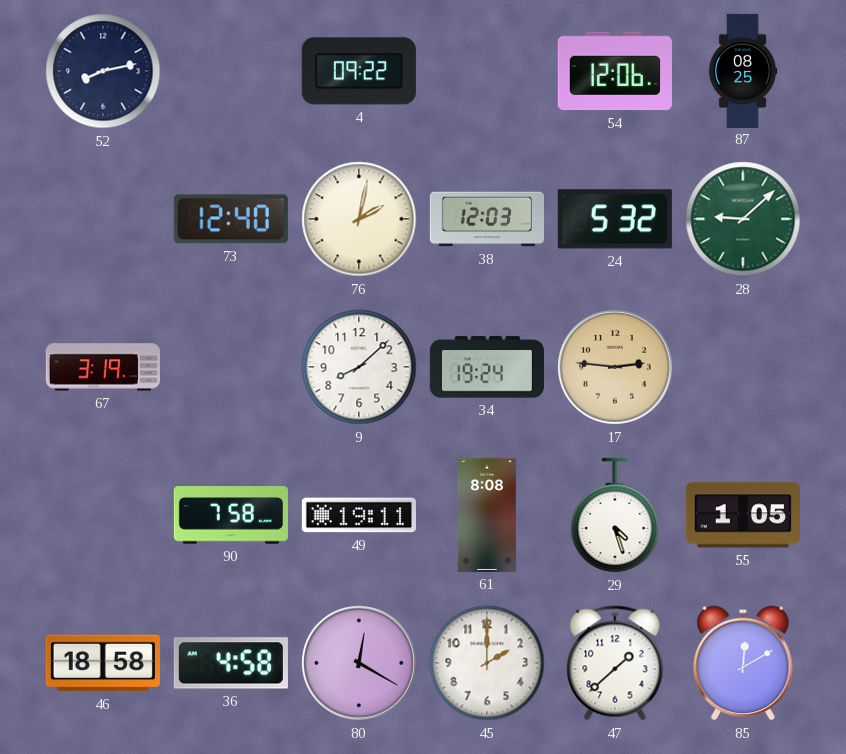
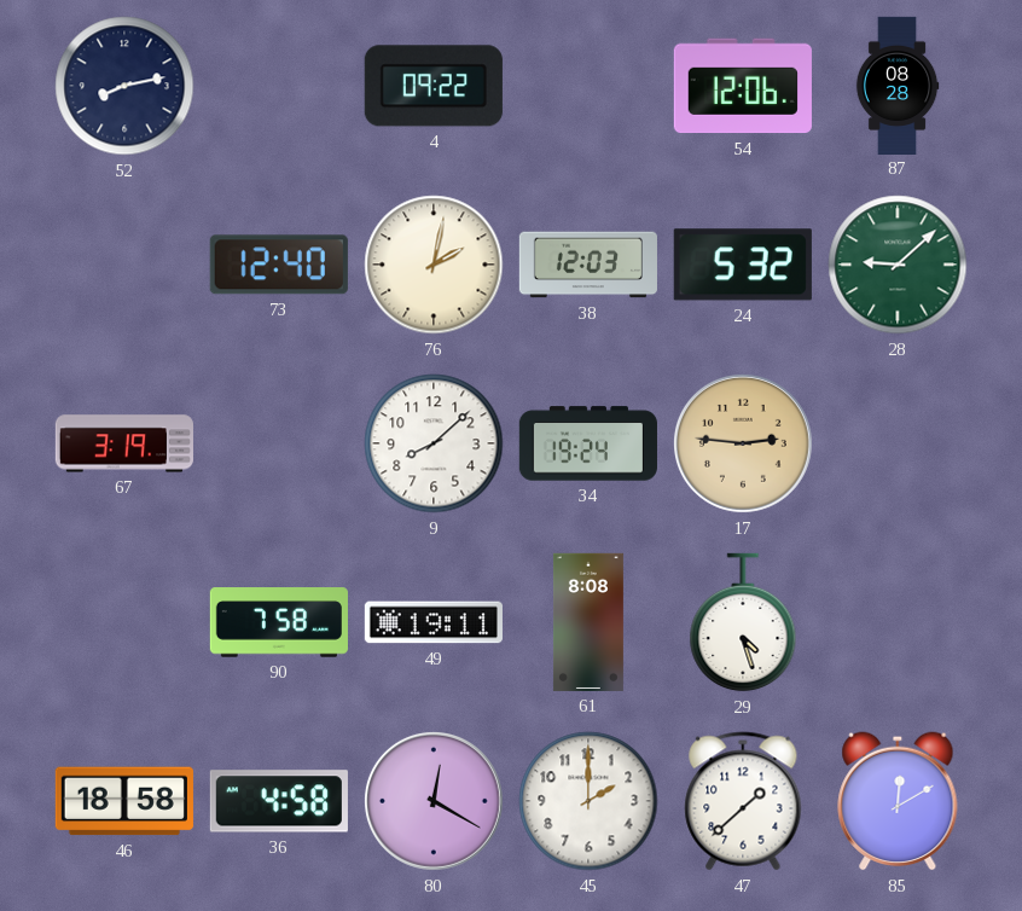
87: 08:25 -> 08:28
55: 1:05 -> none
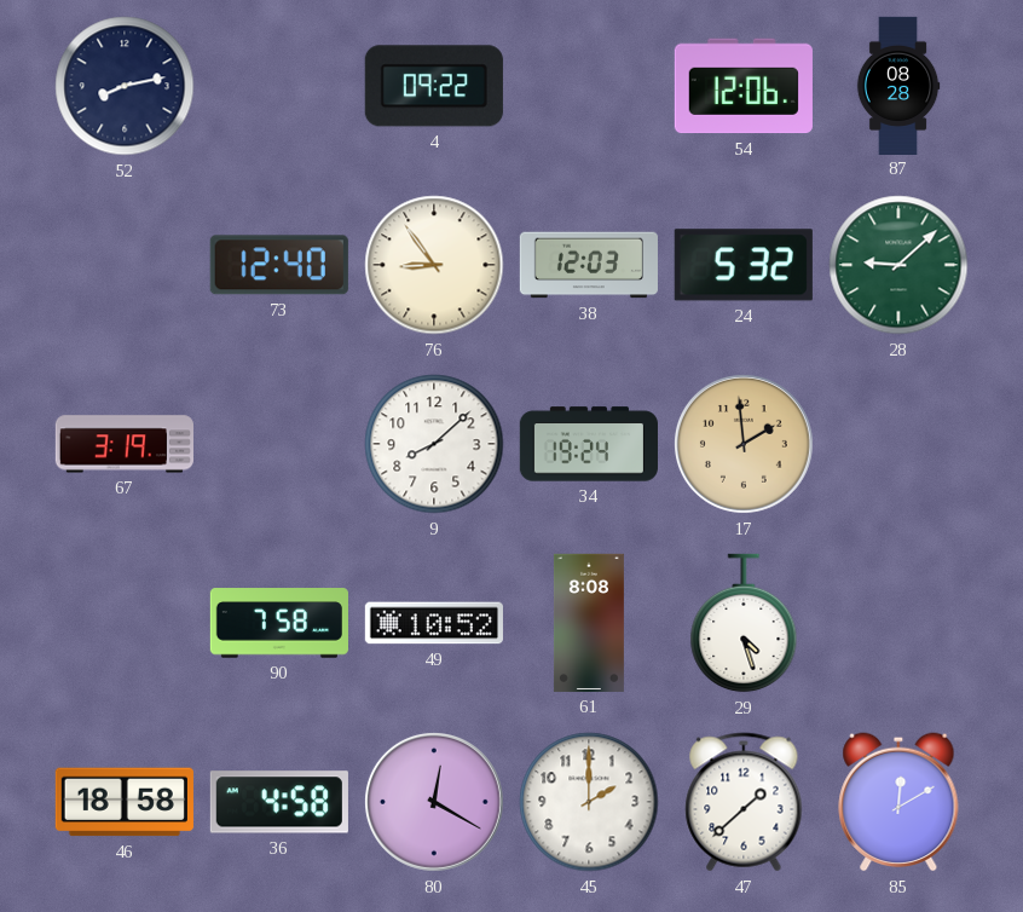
76: 2:02 -> 8:54
17: 2:46 -> 1:59
49: 19:11 -> 10:52
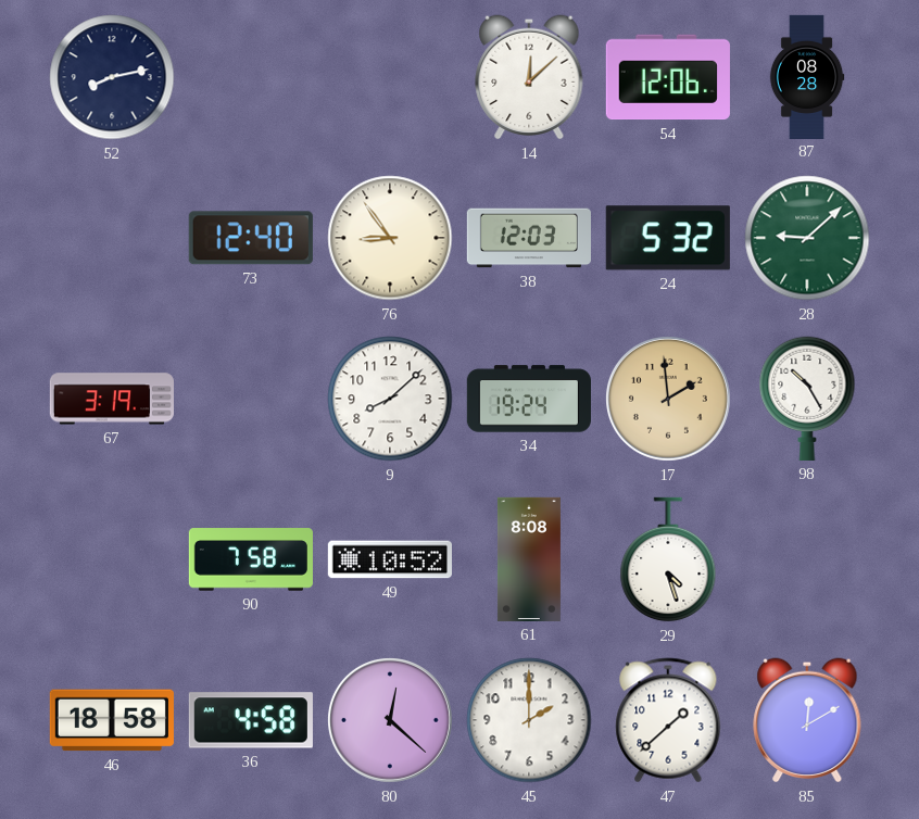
4: 09:22 -> none
14: none -> 12:08
98: none -> 10:25
80: 12:20 -> 12:22
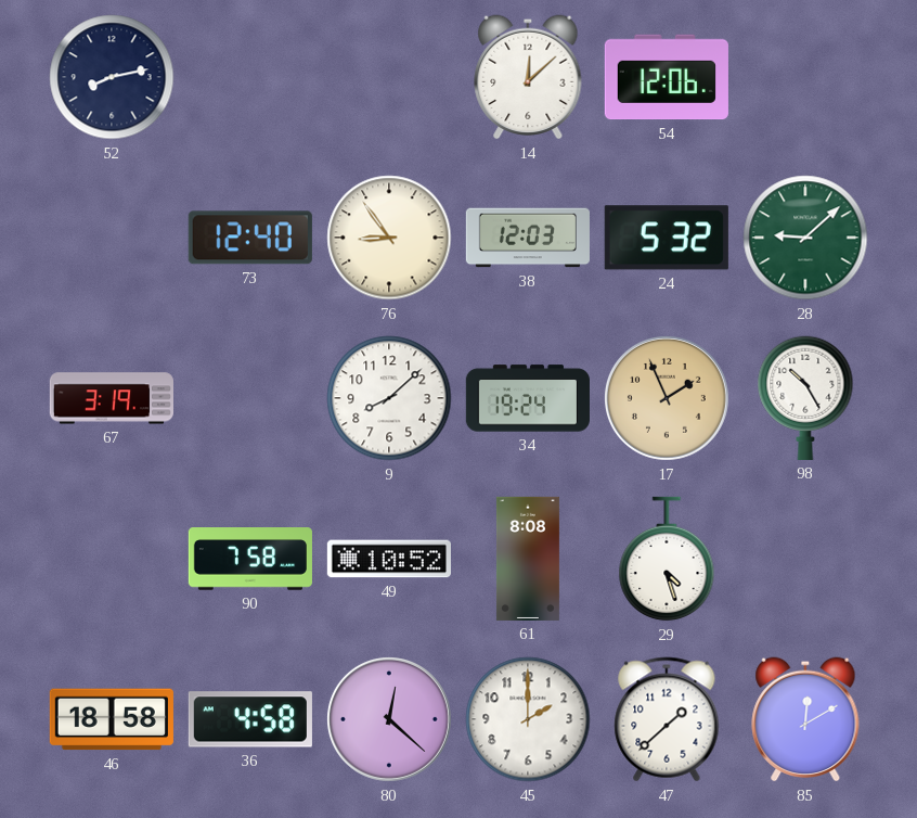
87: 08:28 -> none
17: 1:59 -> 1:56
